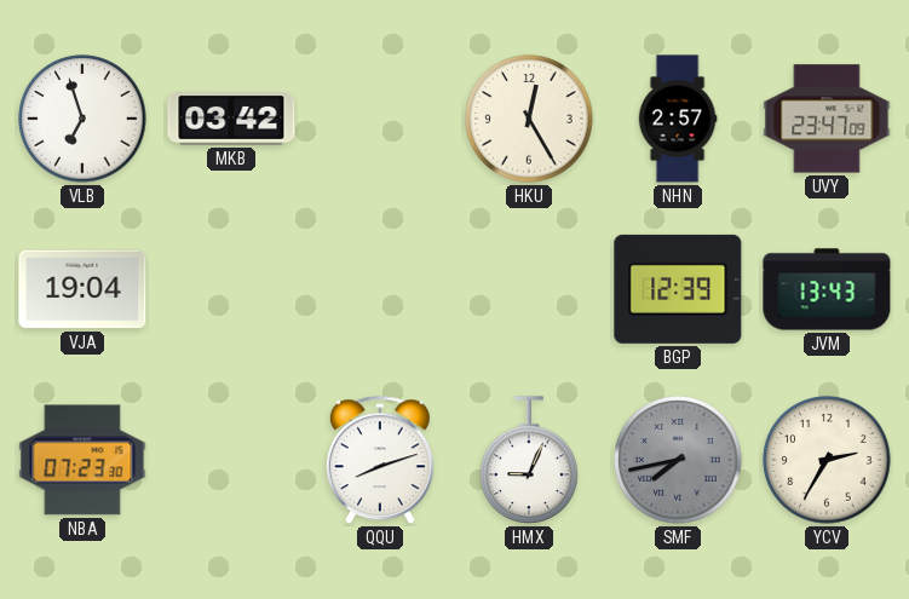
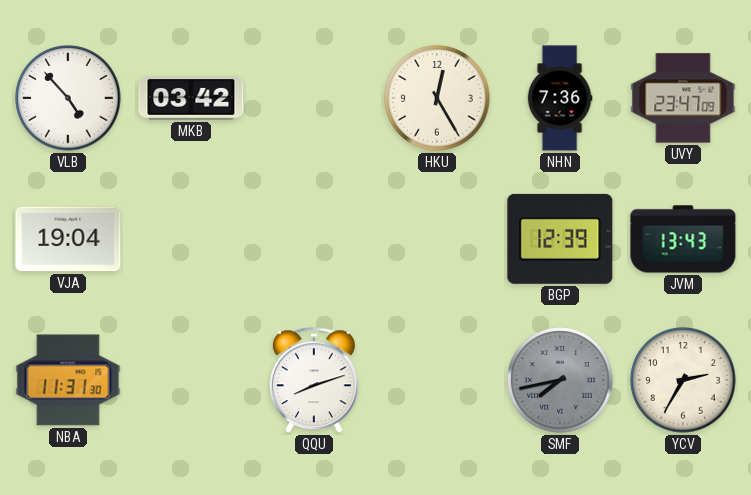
VLB: 6:57 -> 4:53
NHN: 2:57 -> 7:36
NBA: 07:23 -> 11:31
HMX: 9:04 -> none
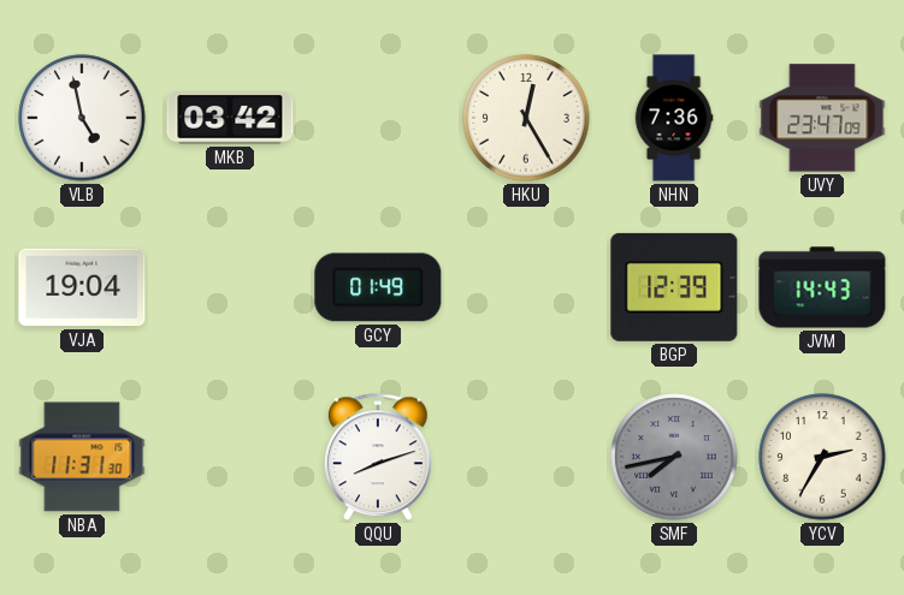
VLB: 4:53 -> 4:58
GCY: none -> 01:49
JVM: 13:43 -> 14:43
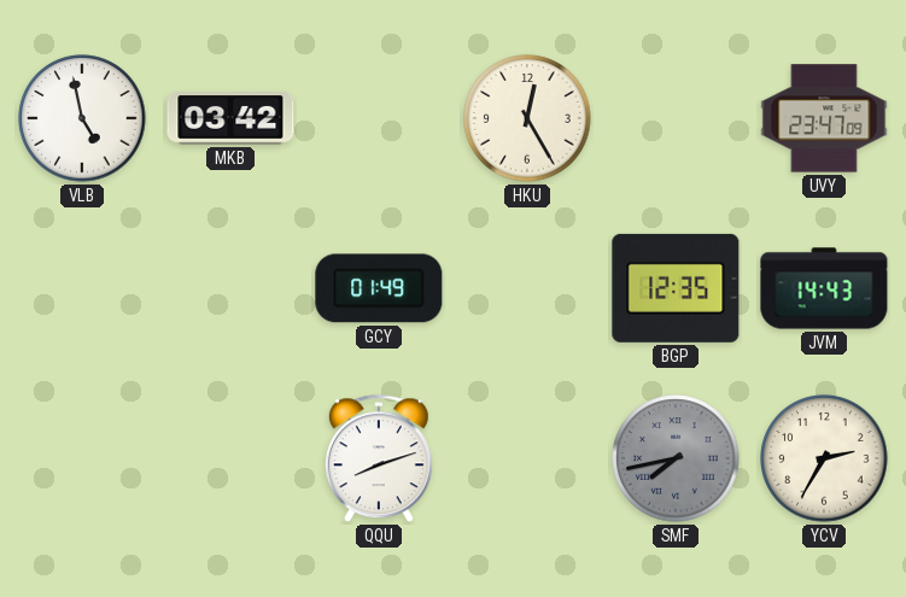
NHN: 7:36 -> none
VJA: 19:04 -> none
BGP: 12:39 -> 12:35
NBA: 11:31 -> none
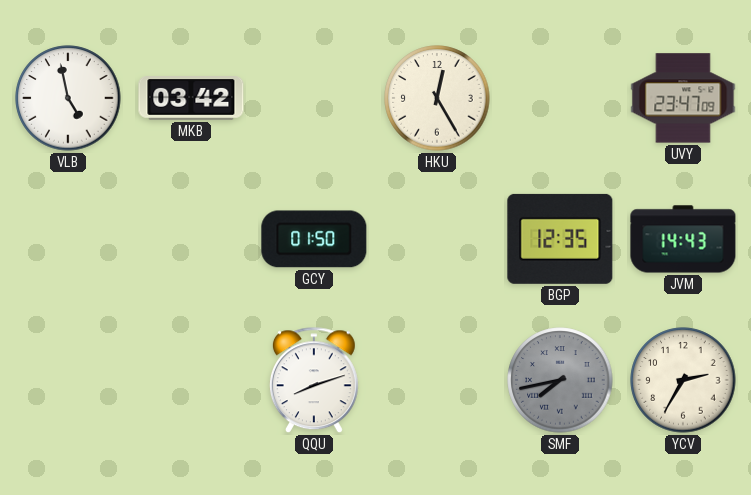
GCY: 01:49 -> 01:50
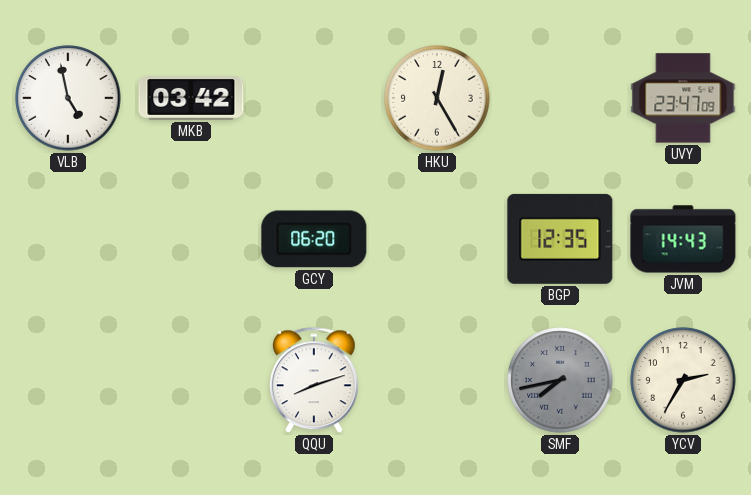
GCY: 01:50 -> 06:20
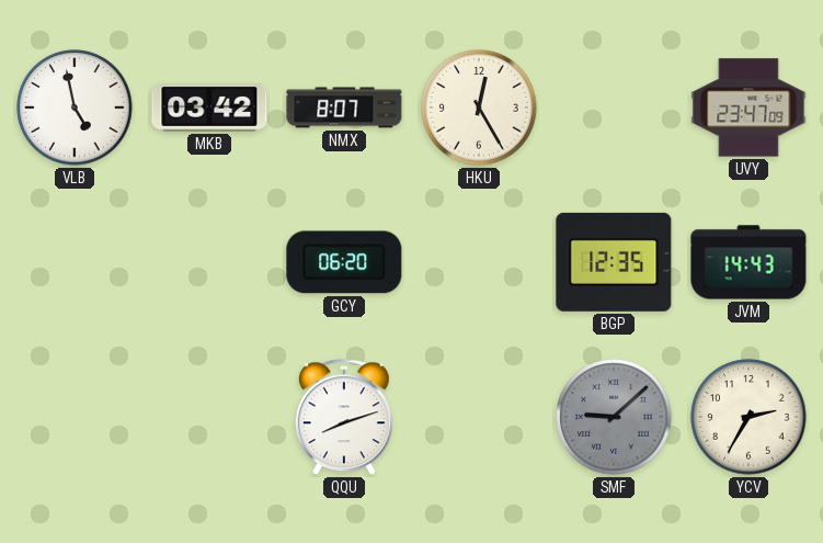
NMX: none -> 8:07
SMF: 7:43 -> 9:08
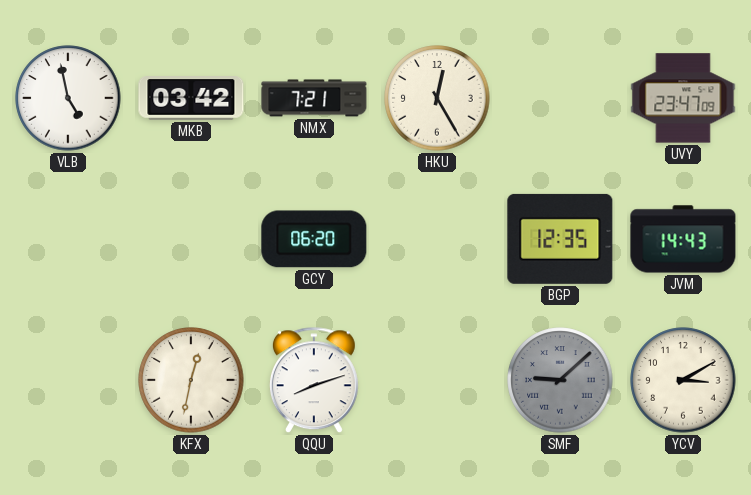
NMX: 8:07 -> 7:21
KFX: none -> 12:32
YCV: 2:35 -> 3:10
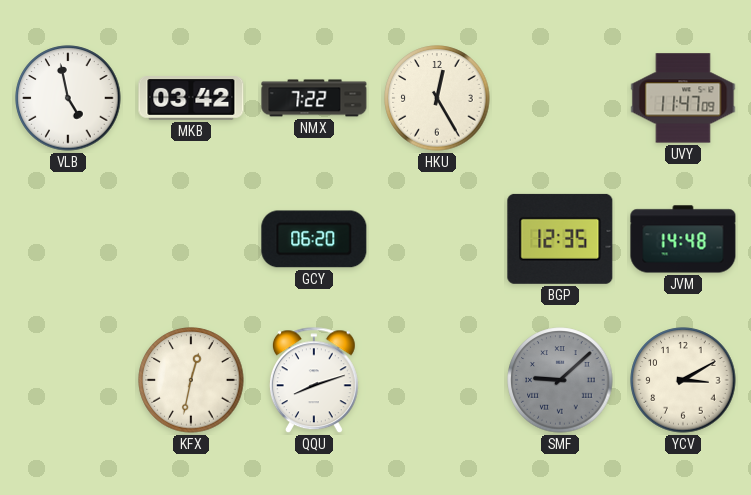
NMX: 7:21 -> 7:22
UVY: 23:47 -> 11:47
JVM: 14:43 -> 14:48
